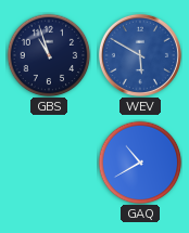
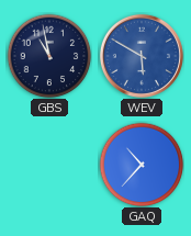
GBS: 10:57 -> 10:58
GAQ: 10:40 -> 10:37
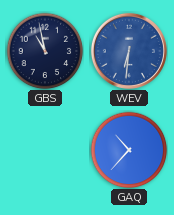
WEV: 5:50 -> 6:31
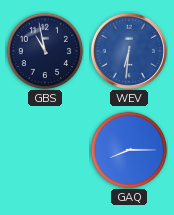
GAQ: 10:37 -> 8:15
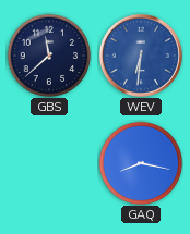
GBS: 10:58 -> 11:38
GAQ: 8:15 -> 8:17
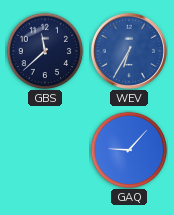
WEV: 6:31 -> 6:35
GAQ: 8:17 -> 9:07
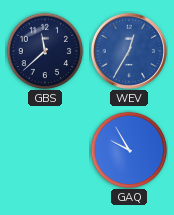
WEV: 6:35 -> 12:35
GAQ: 9:07 -> 9:55
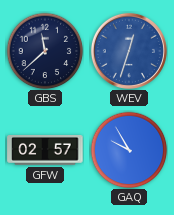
WEV: 12:35 -> 12:33
GFW: none -> 02:57
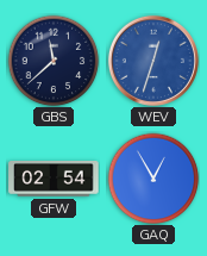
GFW: 02:57 -> 02:54
GAQ: 9:55 -> 12:55
